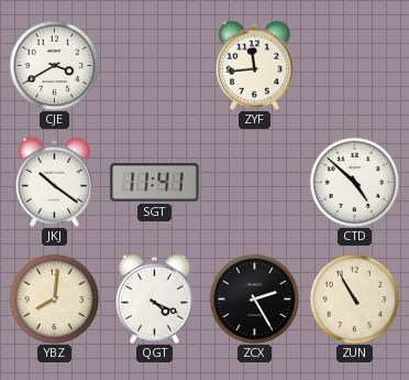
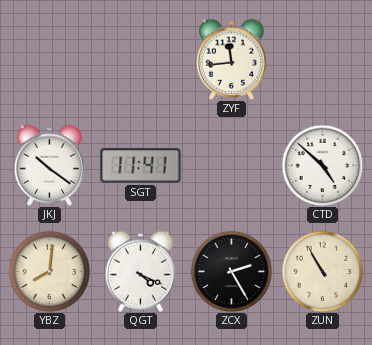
CJE: 3:40 -> none
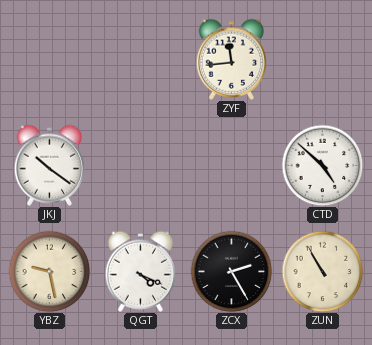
SGT: 11:41 -> none
YBZ: 8:01 -> 9:28
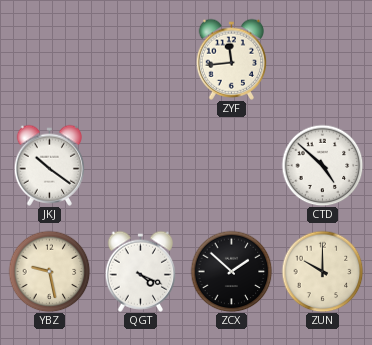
ZCX: 2:25 -> 1:52
ZUN: 10:55 -> 10:00
